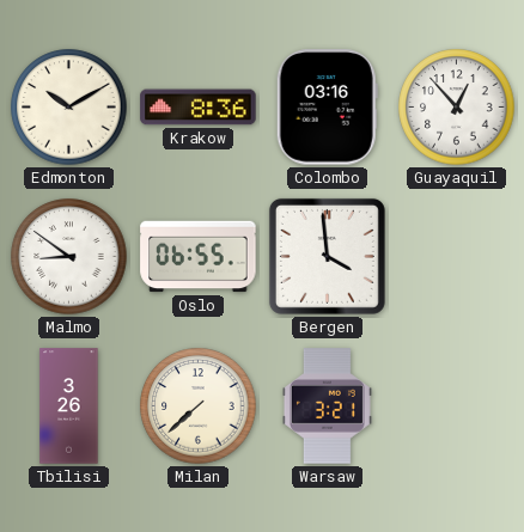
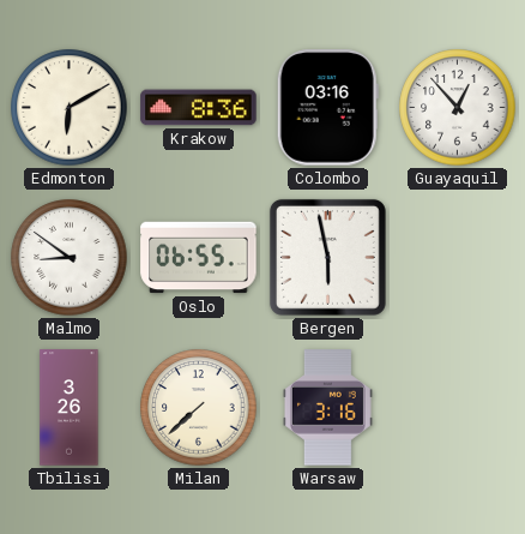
Edmonton: 10:10 -> 6:10
Bergen: 3:59 -> 5:58
Warsaw: 3:21 -> 3:16
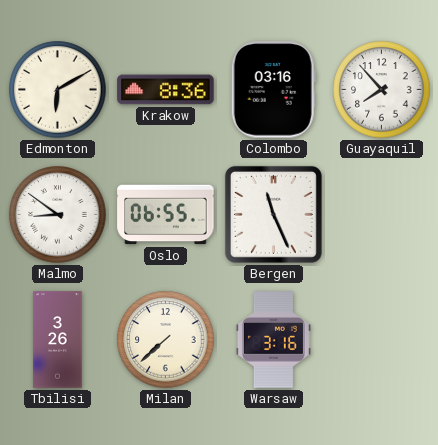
Guayaquil: 12:53 -> 7:53
Bergen: 5:58 -> 11:26
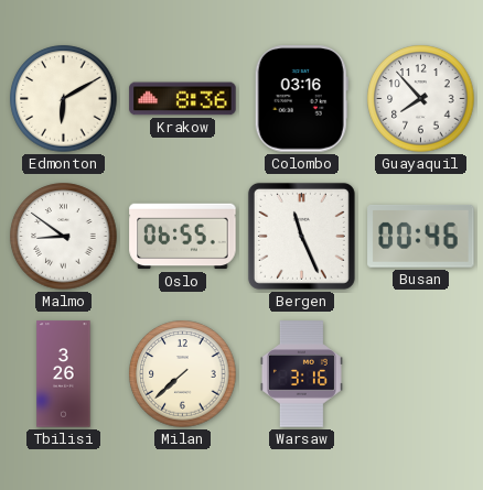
Busan: none -> 00:46
